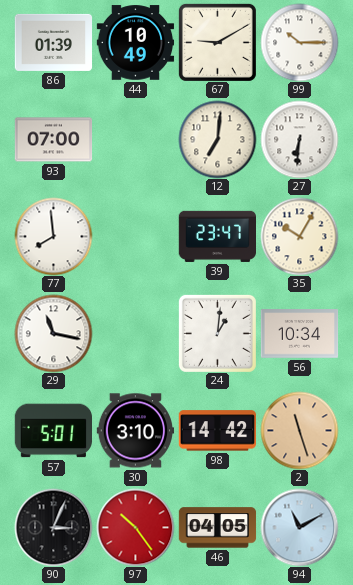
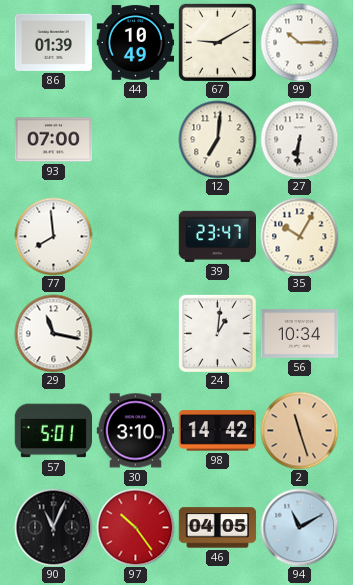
90: 3:04 -> 11:04
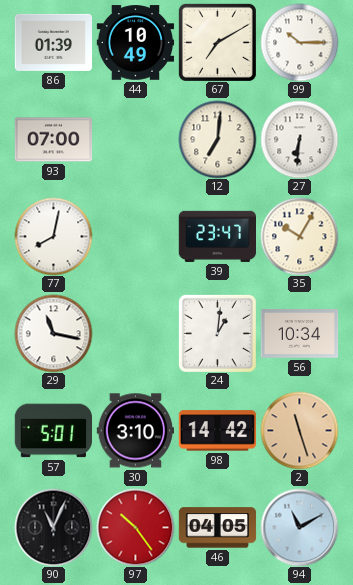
67: 9:10 -> 7:10
77: 7:59 -> 8:02
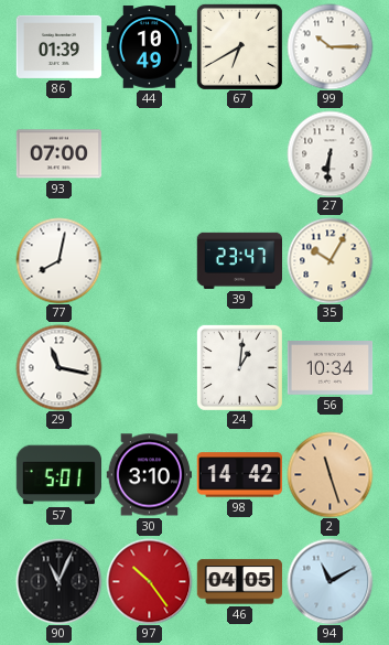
67: 7:10 -> 6:40
12: 7:01 -> none
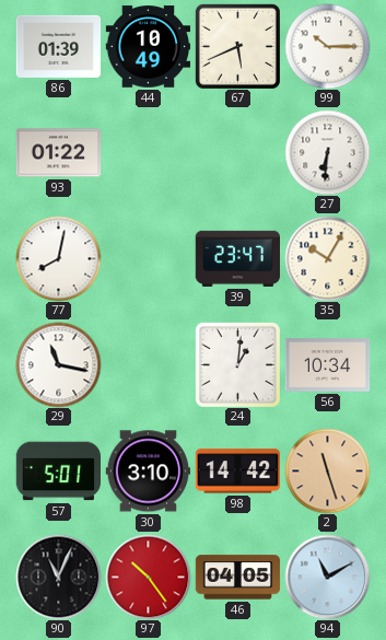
67: 6:40 -> 5:41
93: 07:00 -> 01:22
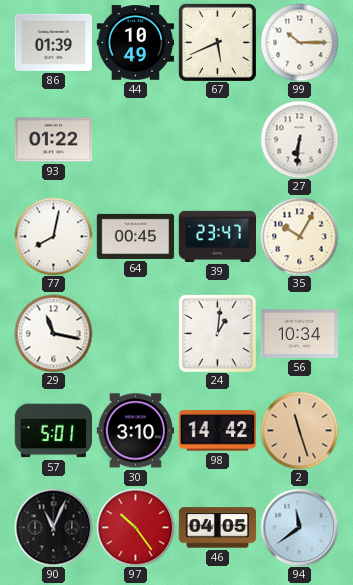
64: none -> 00:45
94: 11:10 -> 11:39
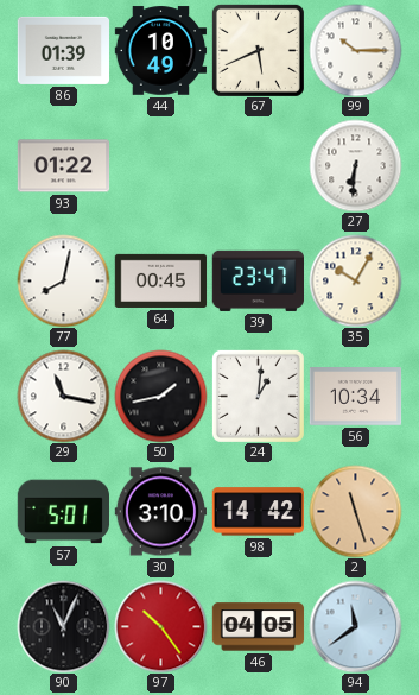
50: none -> 1:43
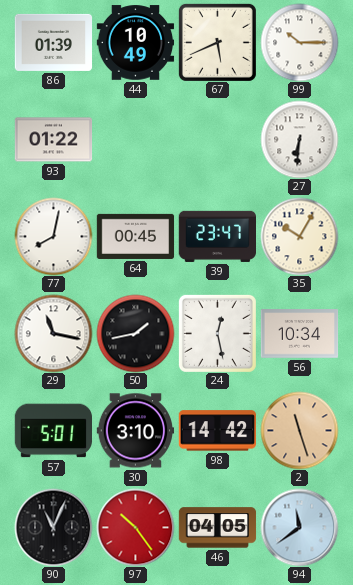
24: 1:01 -> 12:28
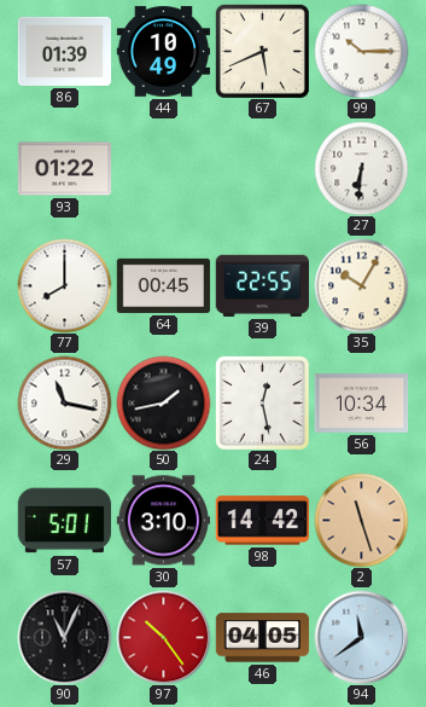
77: 8:02 -> 8:00
39: 23:47 -> 22:55
